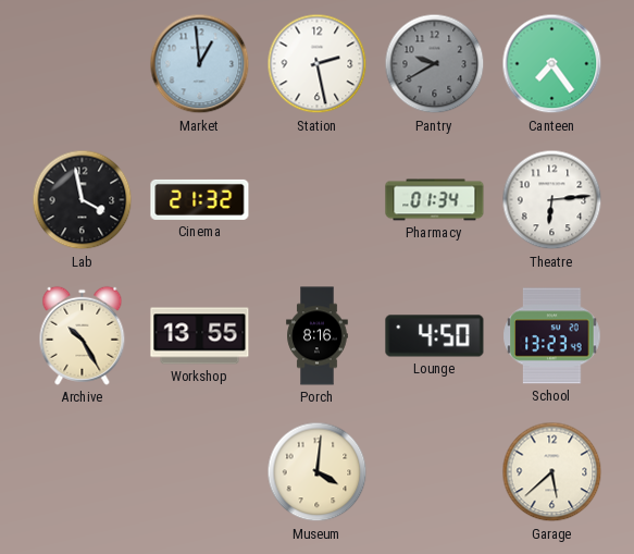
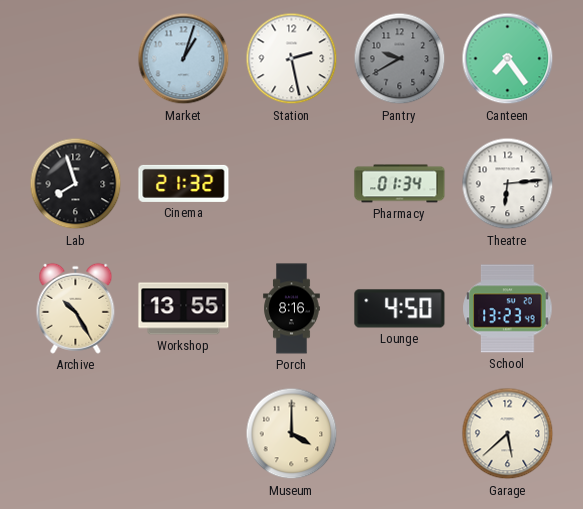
Market: 12:59 -> 1:03
Lab: 3:58 -> 7:57
Museum: 4:01 -> 4:00
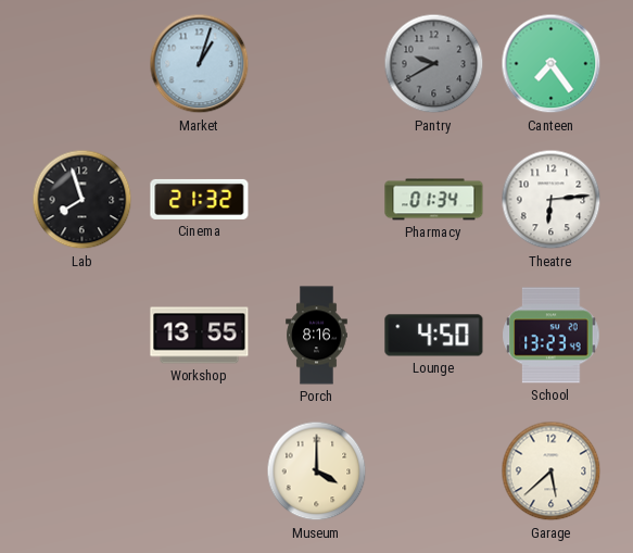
Station: 2:28 -> none
Archive: 10:25 -> none
